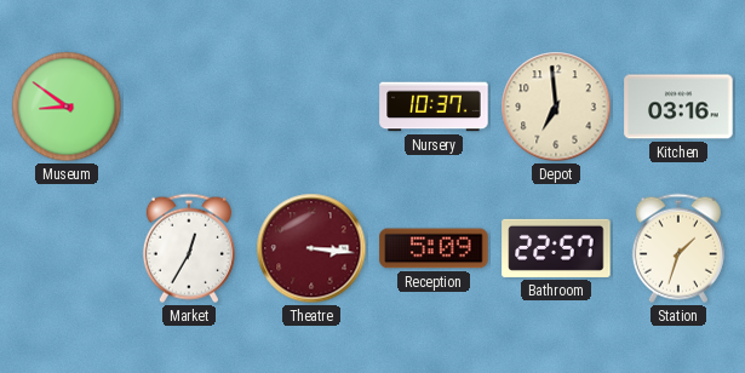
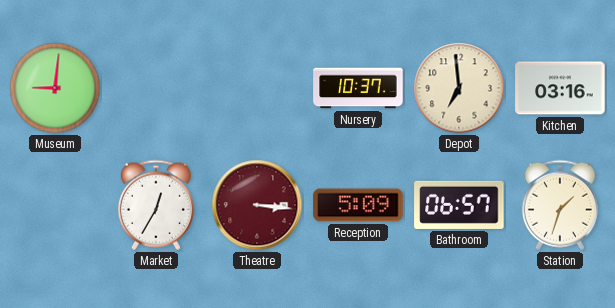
Museum: 8:51 -> 9:01
Bathroom: 22:57 -> 06:57
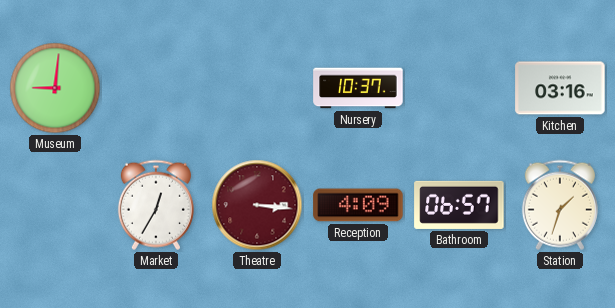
Depot: 6:59 -> none
Reception: 5:09 -> 4:09
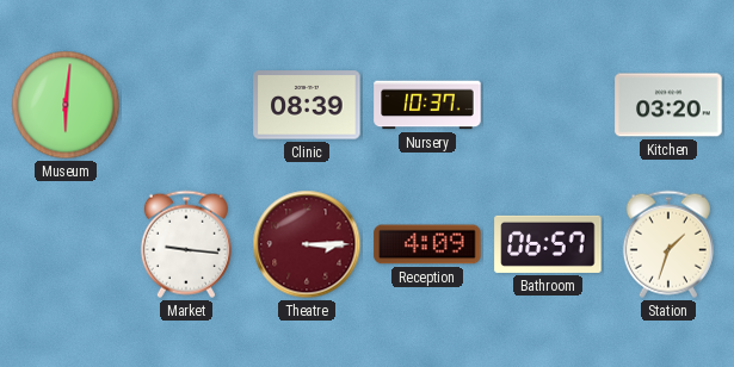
Museum: 9:01 -> 6:01
Clinic: none -> 08:39
Kitchen: 03:16 -> 03:20
Market: 12:35 -> 9:16
Theatre: 3:16 -> 3:15
